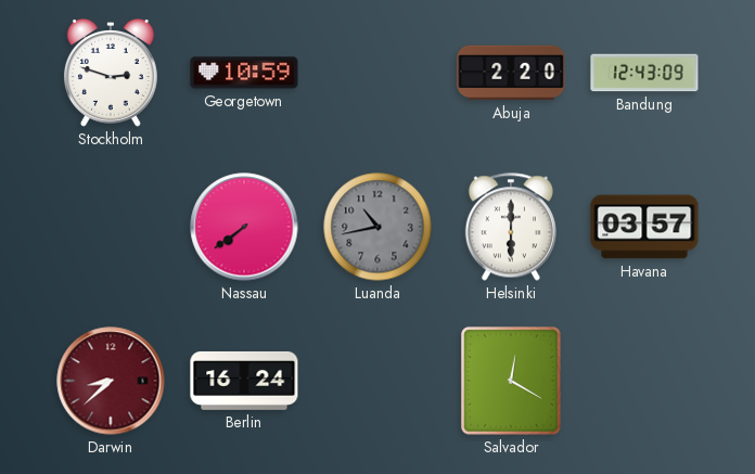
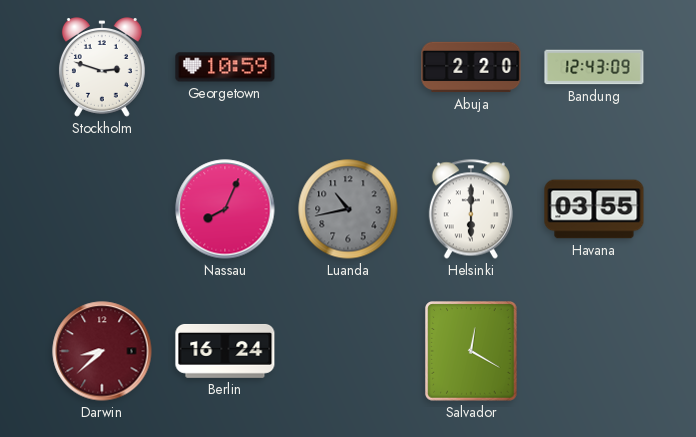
Nassau: 7:39 -> 8:04
Havana: 03:57 -> 03:55
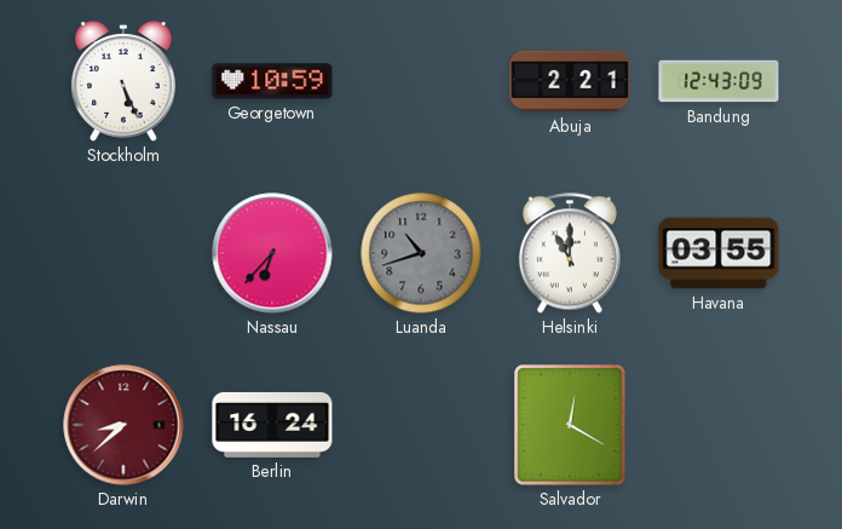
Stockholm: 2:48 -> 5:26
Abuja: 2:20 -> 2:21
Nassau: 8:04 -> 6:37
Luanda: 10:43 -> 10:42
Helsinki: 6:00 -> 11:00
